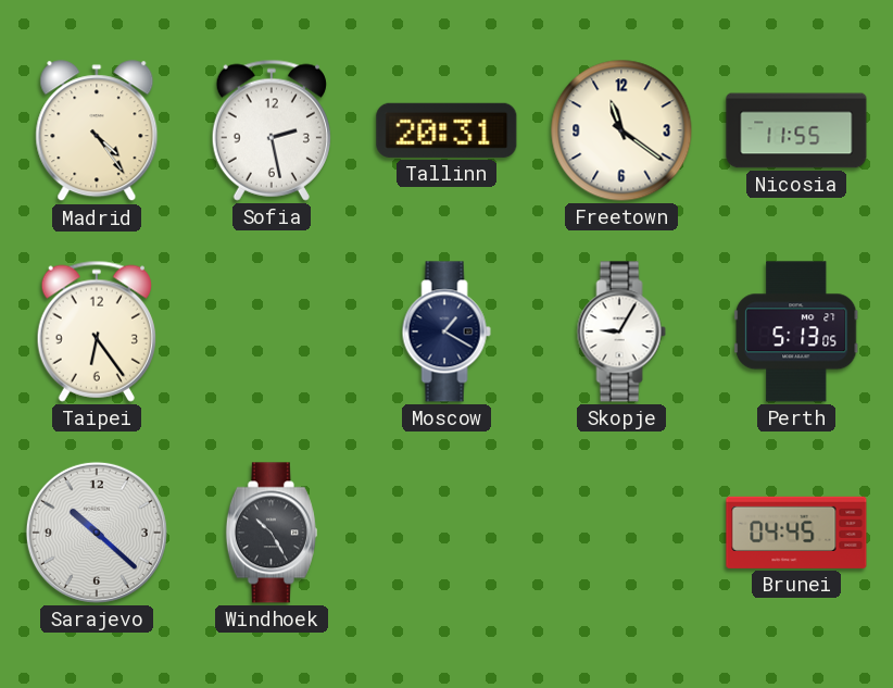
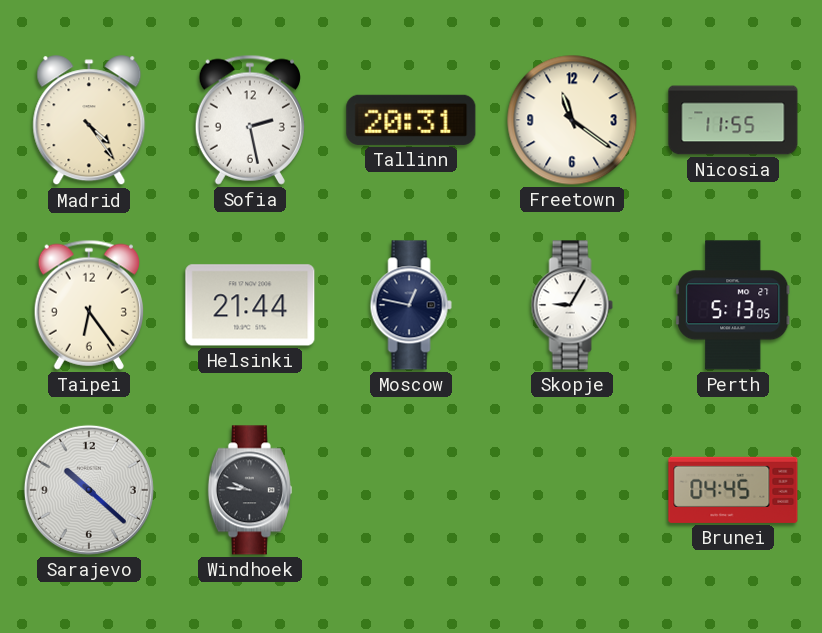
Helsinki: none -> 21:44
Moscow: 1:20 -> 12:47
Windhoek: 10:25 -> 9:46
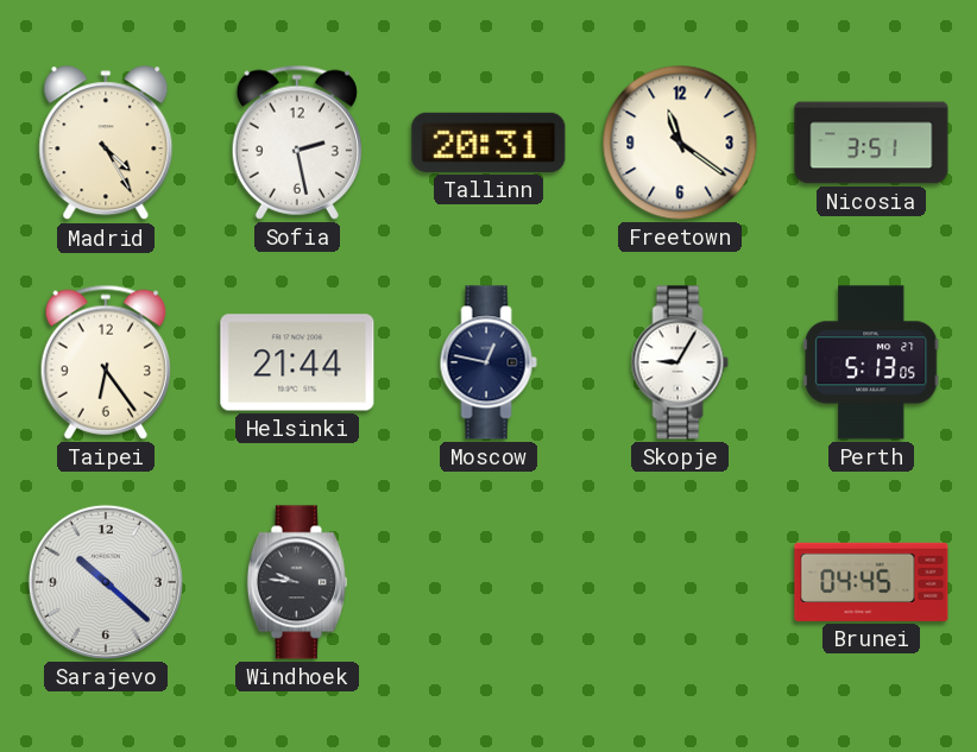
Madrid: 4:24 -> 4:25
Nicosia: 11:55 -> 3:51
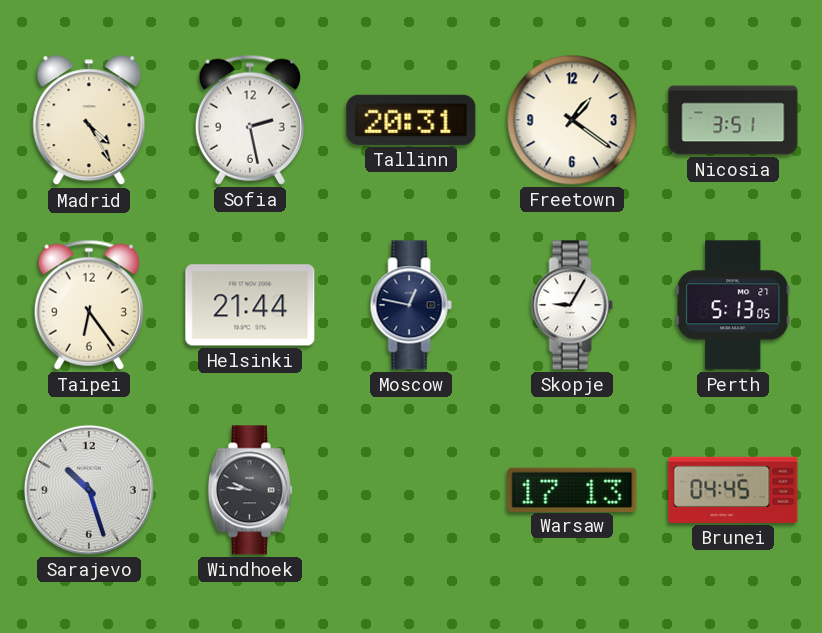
Freetown: 11:21 -> 1:21
Sarajevo: 10:22 -> 10:27
Warsaw: none -> 17:13
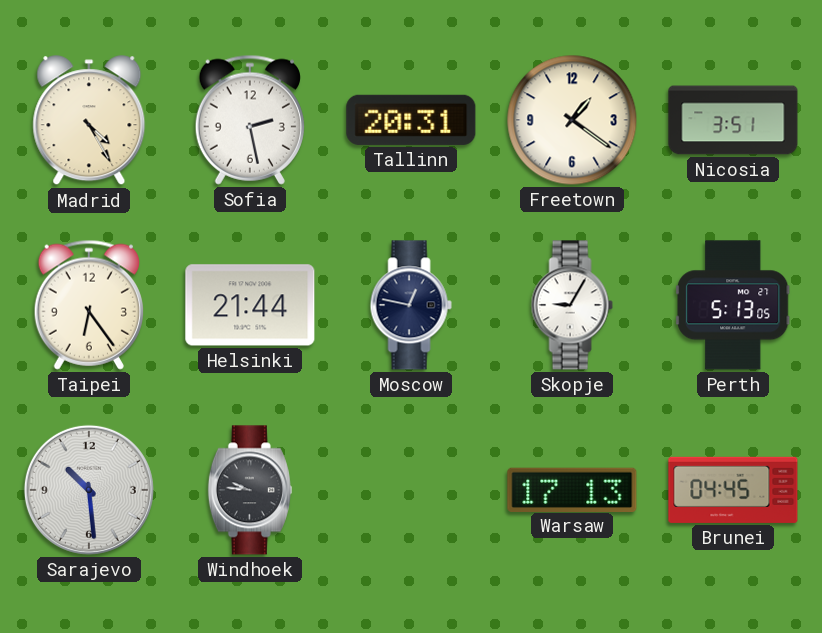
Sarajevo: 10:27 -> 10:29
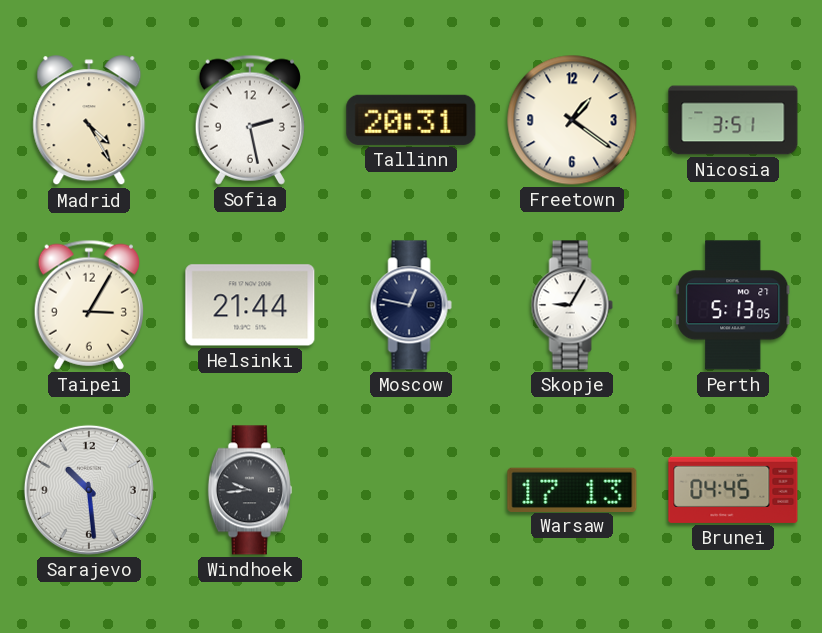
Taipei: 6:24 -> 3:05
Windhoek: 9:46 -> 9:44
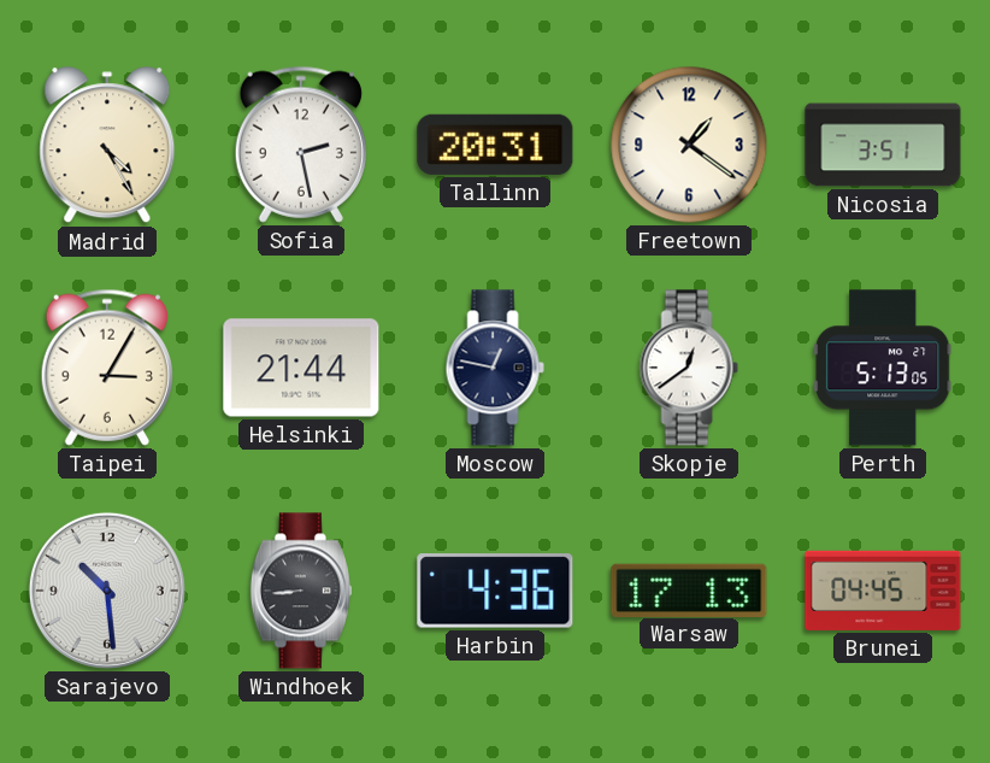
Skopje: 9:05 -> 12:39
Windhoek: 9:44 -> 8:44
Harbin: none -> 4:36
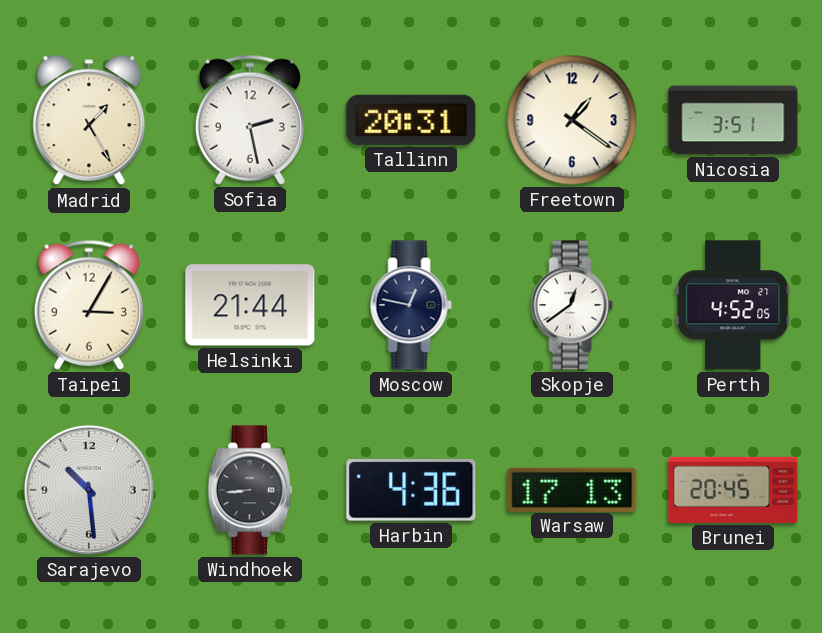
Madrid: 4:25 -> 1:25
Perth: 5:13 -> 4:52
Brunei: 04:45 -> 20:45
